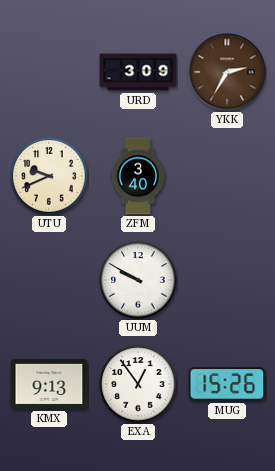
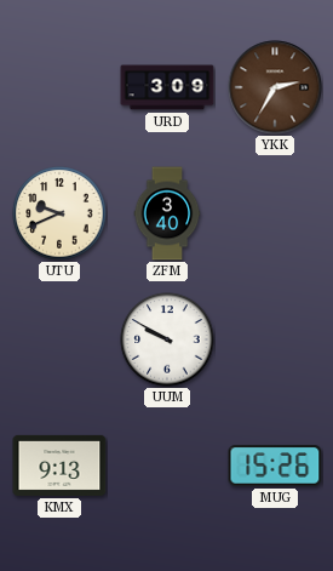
EXA: 12:54 -> none
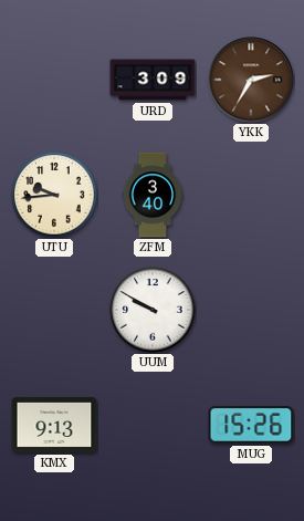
UTU: 9:41 -> 9:44
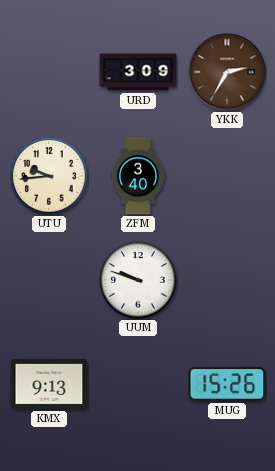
UUM: 9:50 -> 9:48
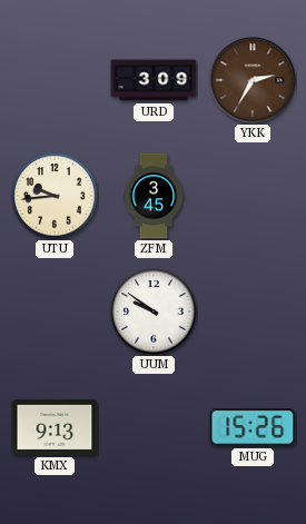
ZFM: 3:40 -> 3:45
UUM: 9:48 -> 9:51
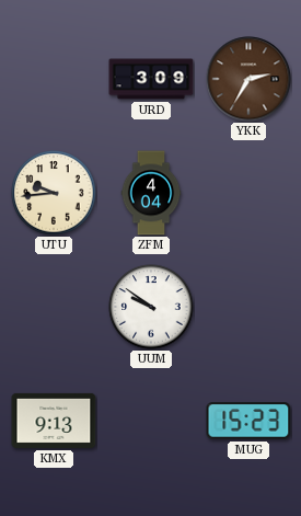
ZFM: 3:45 -> 4:04
MUG: 15:26 -> 15:23
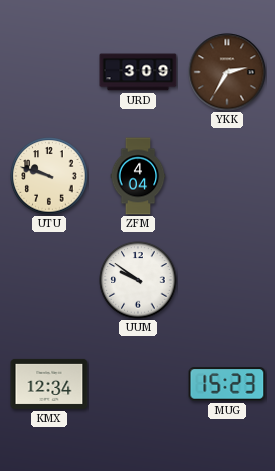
UTU: 9:44 -> 9:48
KMX: 9:13 -> 12:34
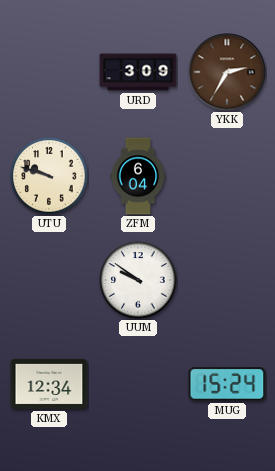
ZFM: 4:04 -> 6:04
MUG: 15:23 -> 15:24
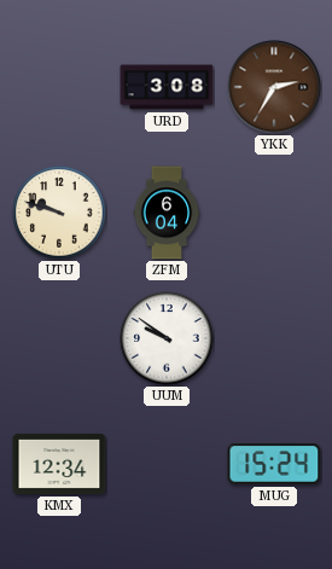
URD: 3:09 -> 3:08
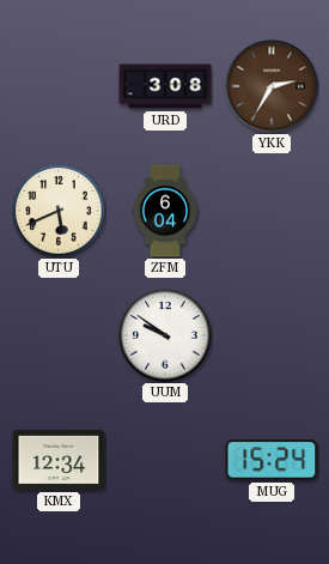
UTU: 9:48 -> 5:41
